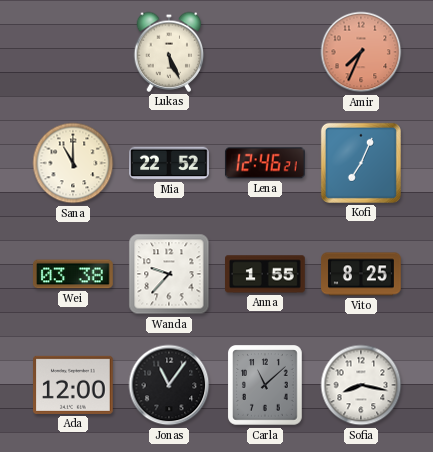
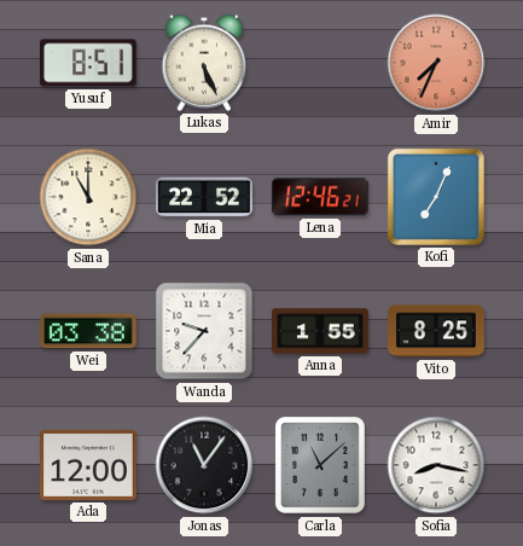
Yusuf: none -> 8:51
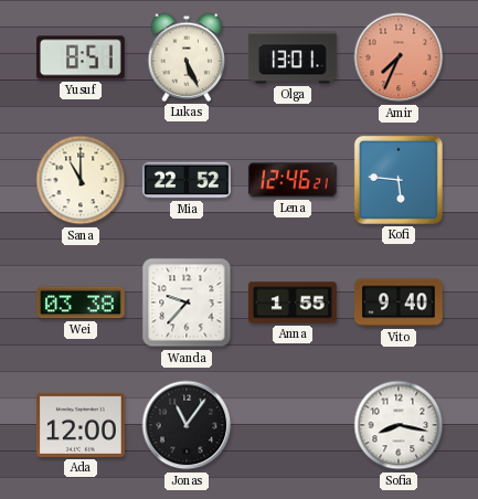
Olga: none -> 13:01
Kofi: 7:04 -> 5:46
Vito: 8:25 -> 9:40
Carla: 11:08 -> none
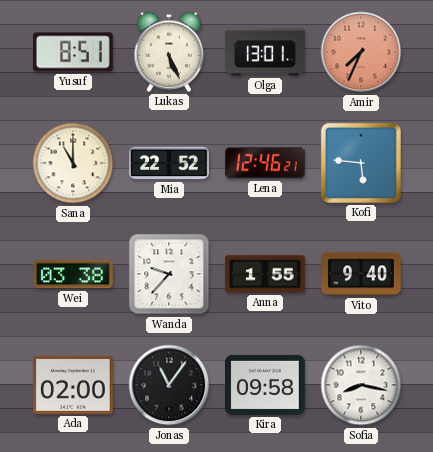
Ada: 12:00 -> 02:00
Kira: none -> 09:58
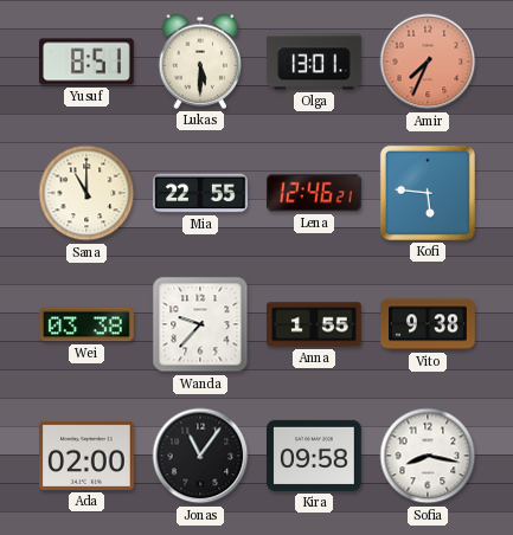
Lukas: 5:26 -> 5:30
Mia: 22:52 -> 22:55
Vito: 9:40 -> 9:38
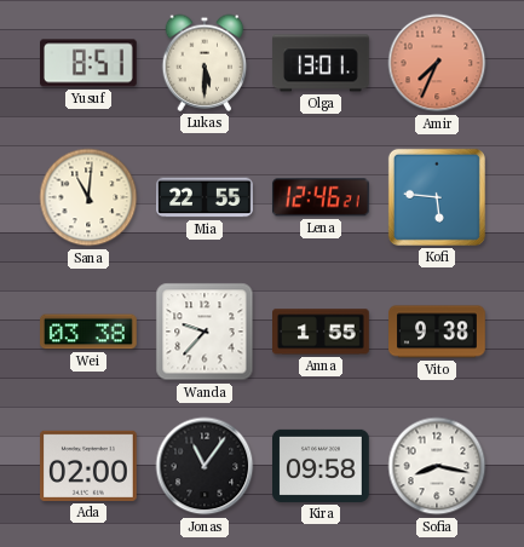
Sana: 11:00 -> 11:01
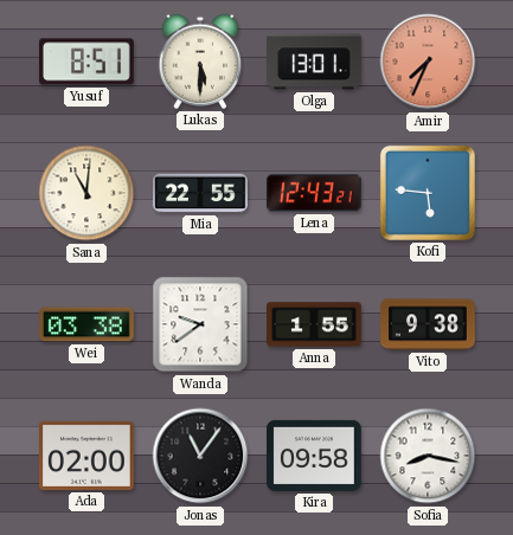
Lena: 12:46 -> 12:43
Wanda: 9:37 -> 9:39
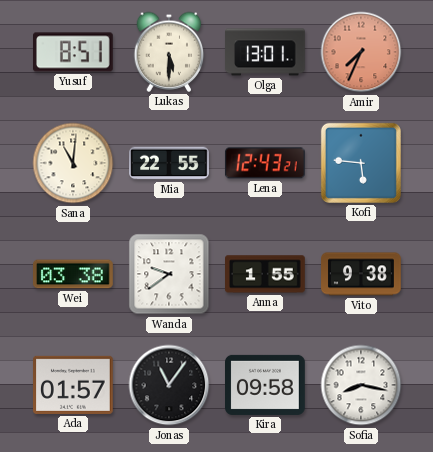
Ada: 02:00 -> 01:57
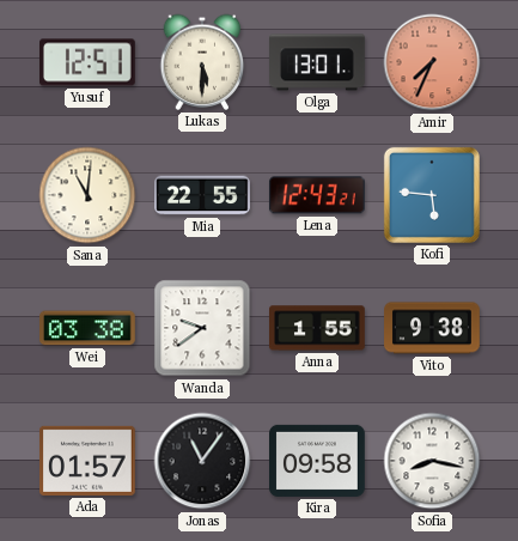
Yusuf: 8:51 -> 12:51
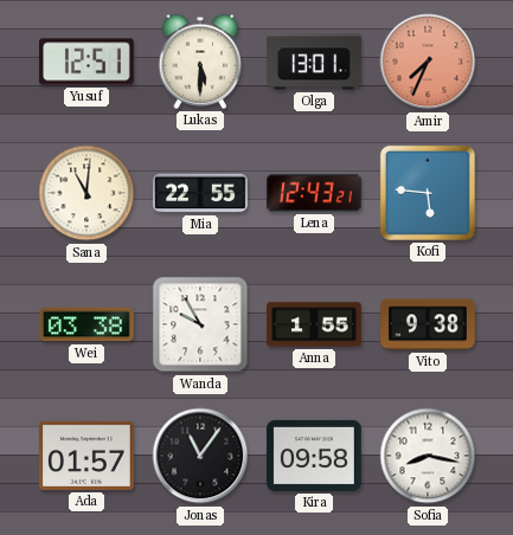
Wanda: 9:39 -> 9:55
